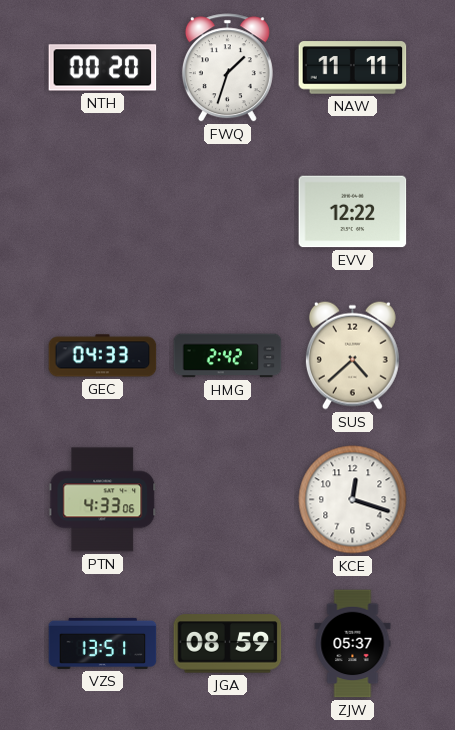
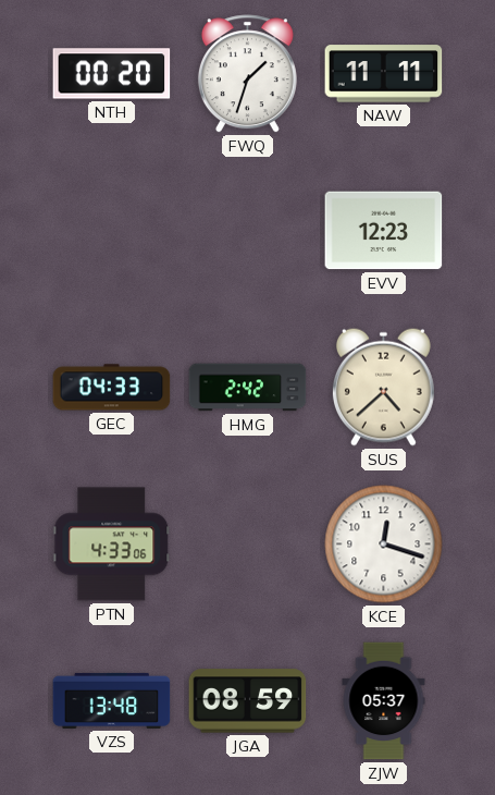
EVV: 12:22 -> 12:23
VZS: 13:51 -> 13:48
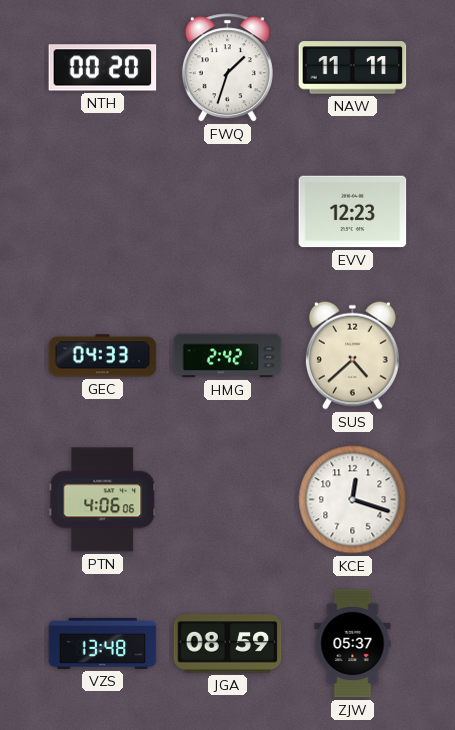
PTN: 4:33 -> 4:06
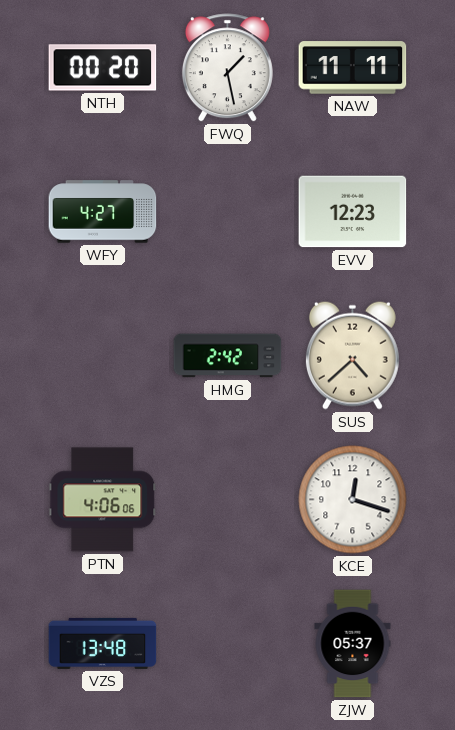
FWQ: 1:33 -> 1:28
WFY: none -> 4:27
GEC: 04:33 -> none
JGA: 08:59 -> none
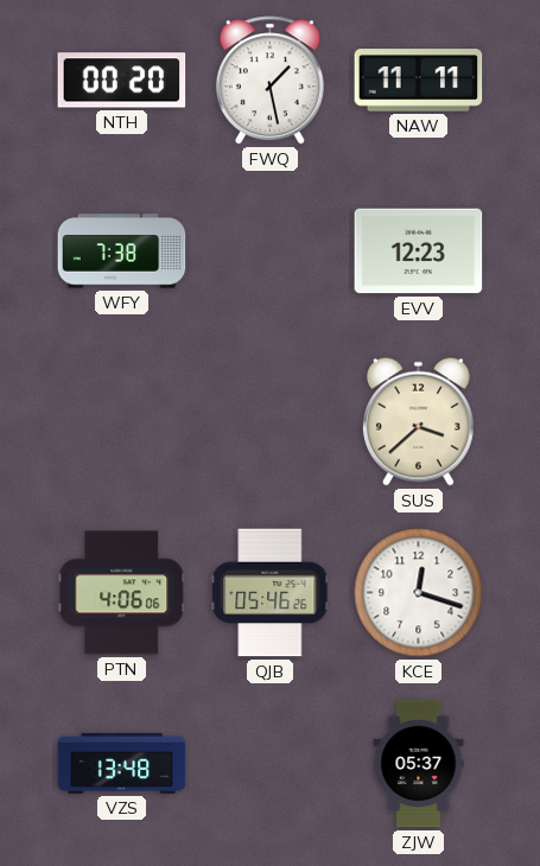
WFY: 4:27 -> 7:38
HMG: 2:42 -> none
SUS: 4:38 -> 3:38
QJB: none -> 05:46
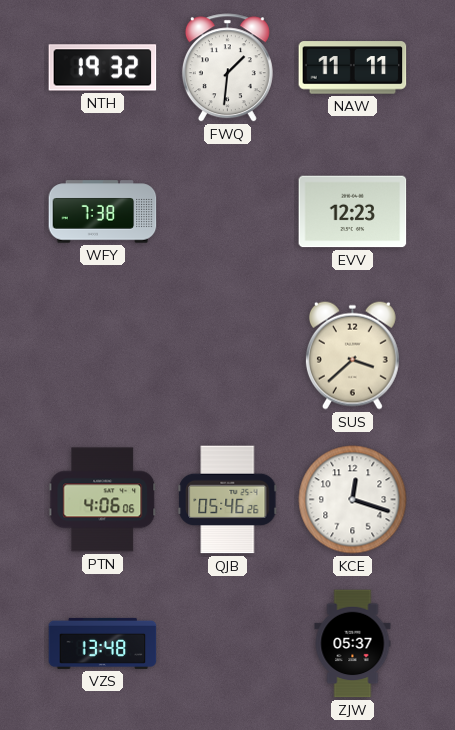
NTH: 00:20 -> 19:32
FWQ: 1:28 -> 1:31
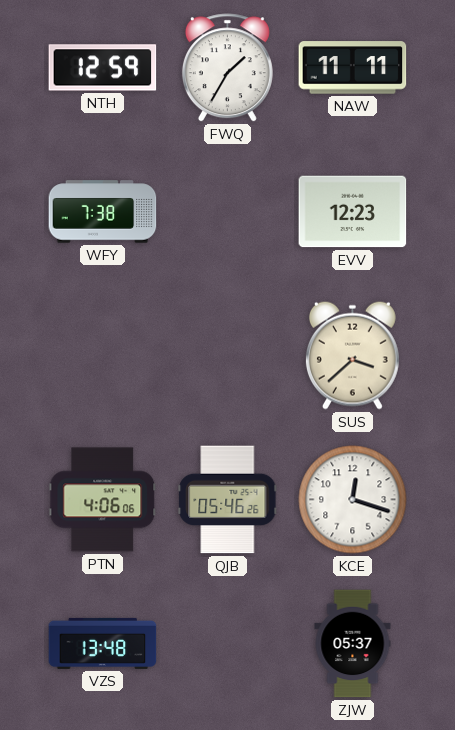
NTH: 19:32 -> 12:59
FWQ: 1:31 -> 1:35
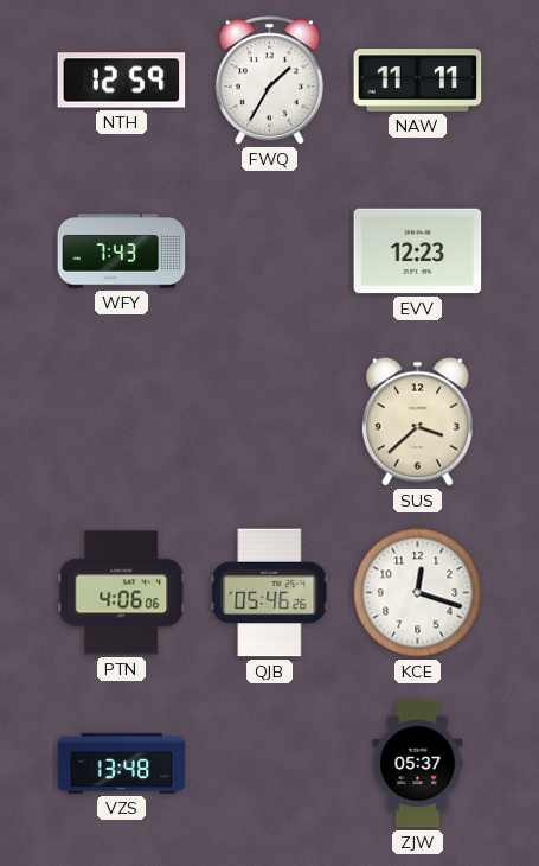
WFY: 7:38 -> 7:43
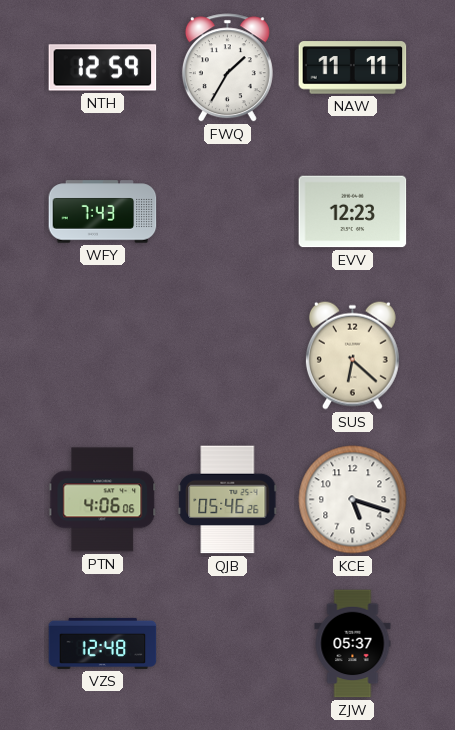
SUS: 3:38 -> 6:22
KCE: 12:18 -> 5:18
VZS: 13:48 -> 12:48
